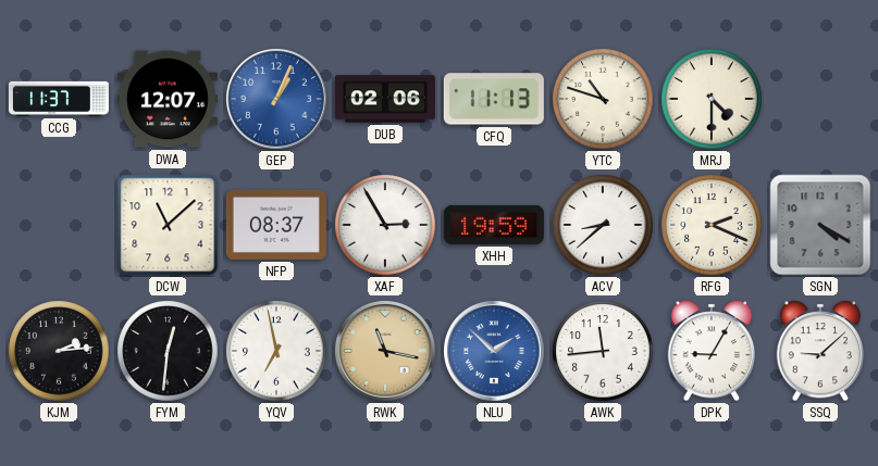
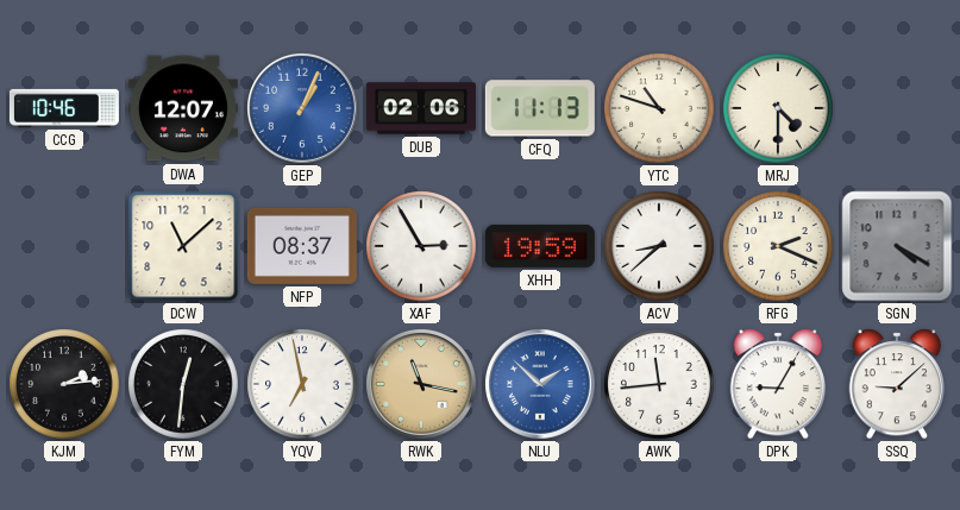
CCG: 11:37 -> 10:46
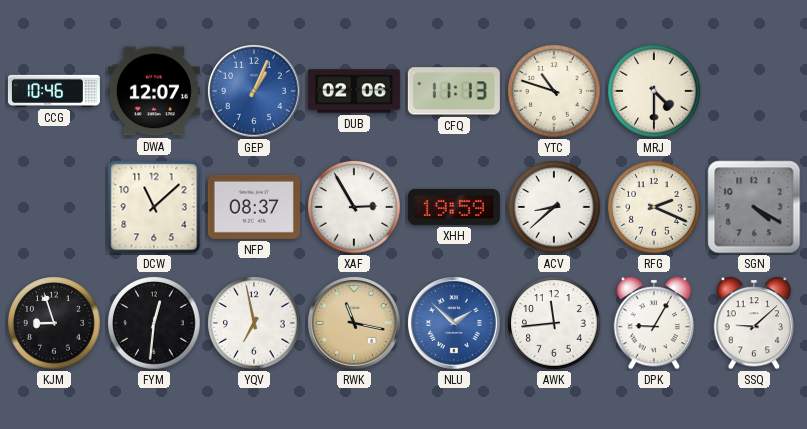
KJM: 2:14 -> 8:57
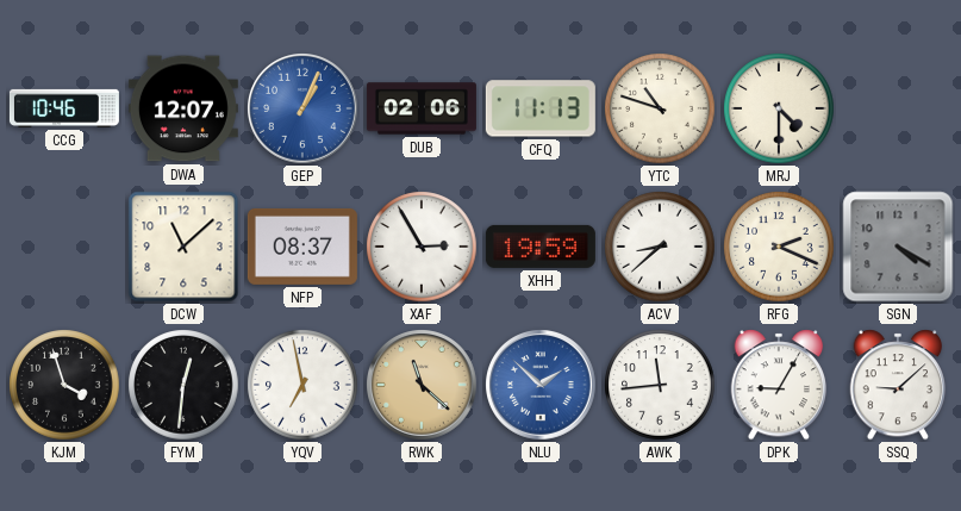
KJM: 8:57 -> 3:57
RWK: 11:17 -> 11:22
